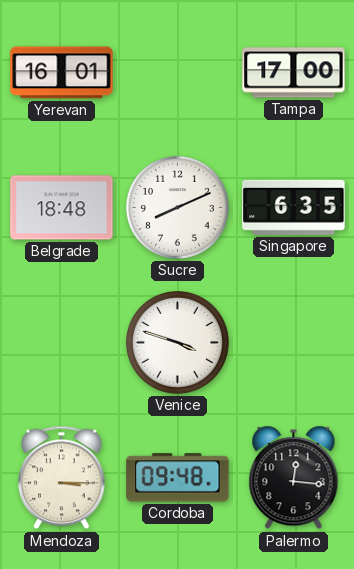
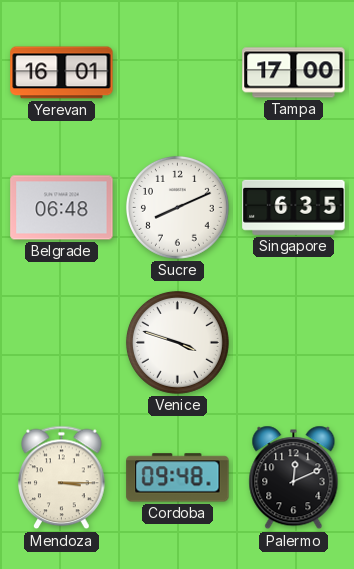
Belgrade: 18:48 -> 06:48
Palermo: 12:16 -> 12:11
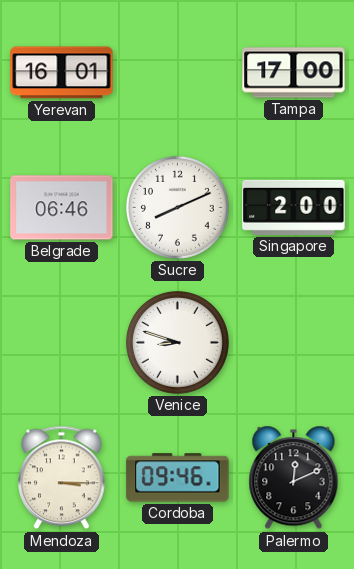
Belgrade: 06:48 -> 06:46
Singapore: 6:35 -> 2:00
Venice: 3:48 -> 8:48
Cordoba: 09:48 -> 09:46
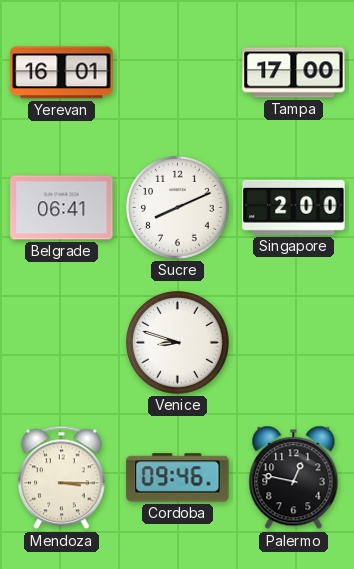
Belgrade: 06:46 -> 06:41
Palermo: 12:11 -> 12:47
